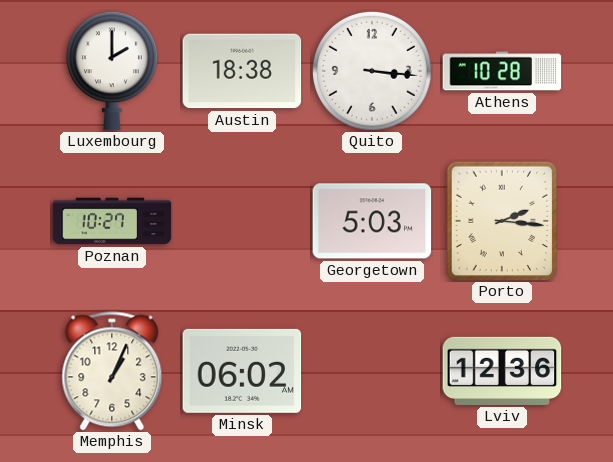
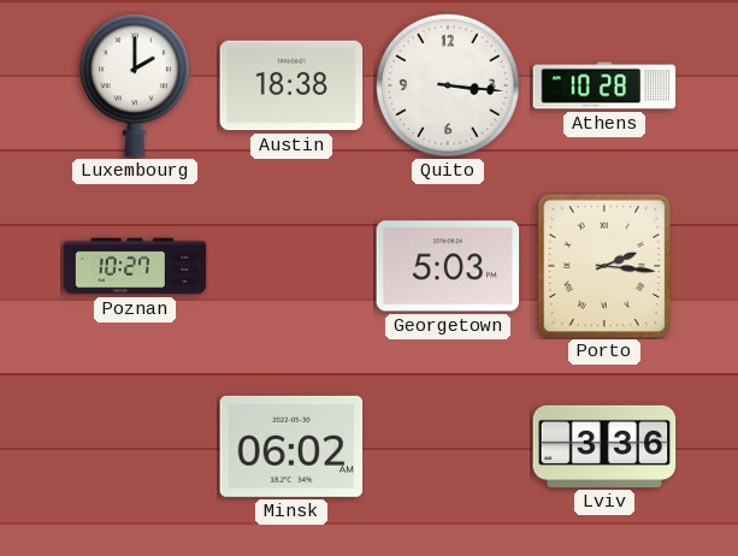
Memphis: 1:04 -> none
Lviv: 12:36 -> 3:36
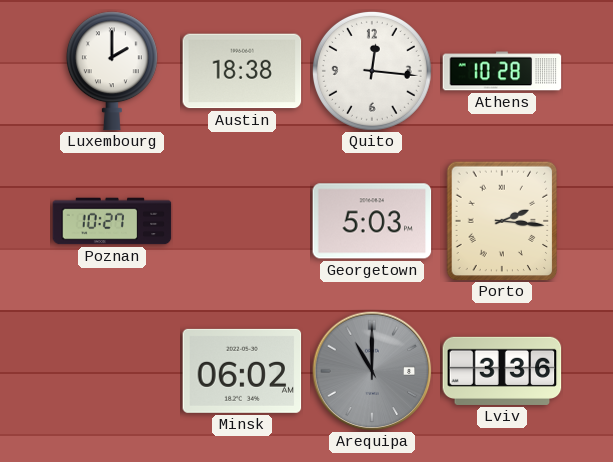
Quito: 3:16 -> 12:16
Arequipa: none -> 11:00
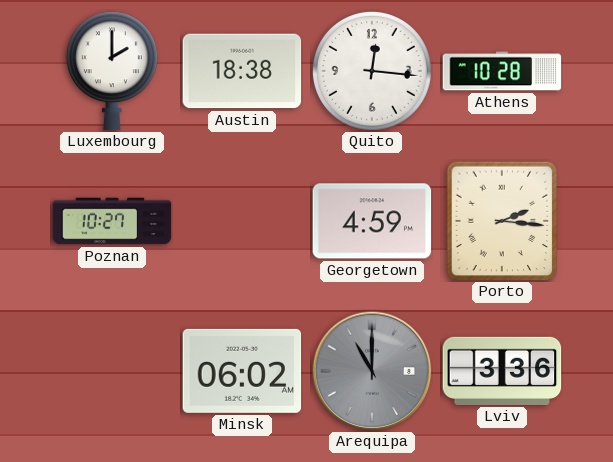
Georgetown: 5:03 -> 4:59
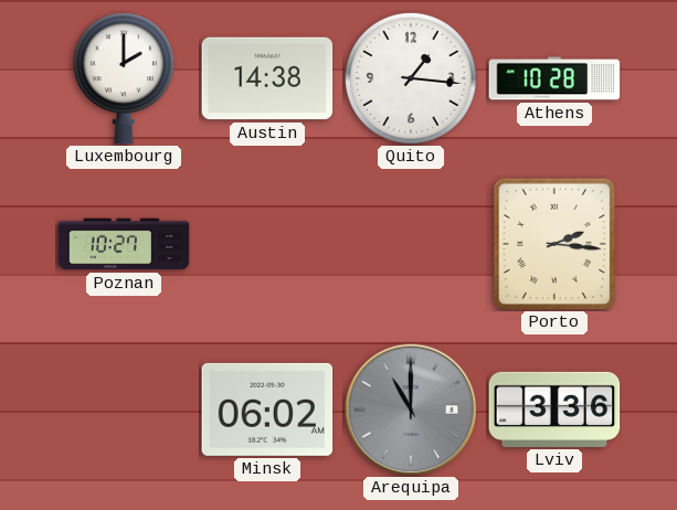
Austin: 18:38 -> 14:38
Quito: 12:16 -> 1:16
Georgetown: 4:59 -> none
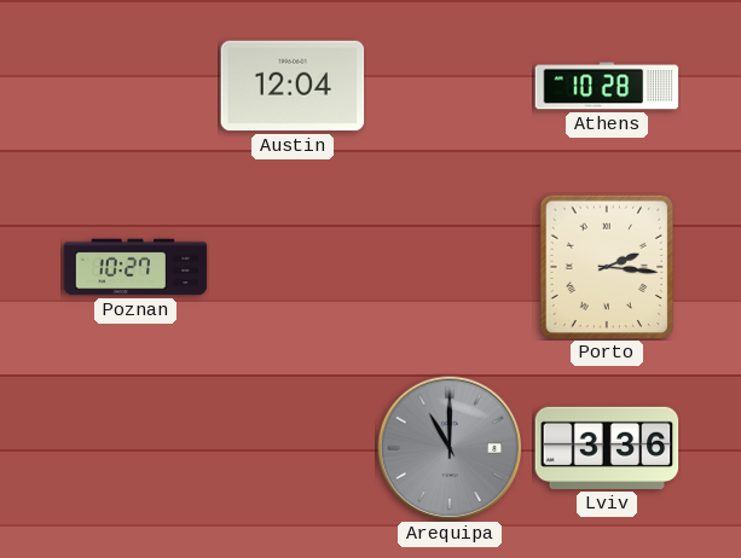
Luxembourg: 2:00 -> none
Austin: 14:38 -> 12:04
Quito: 1:16 -> none
Minsk: 06:02 -> none
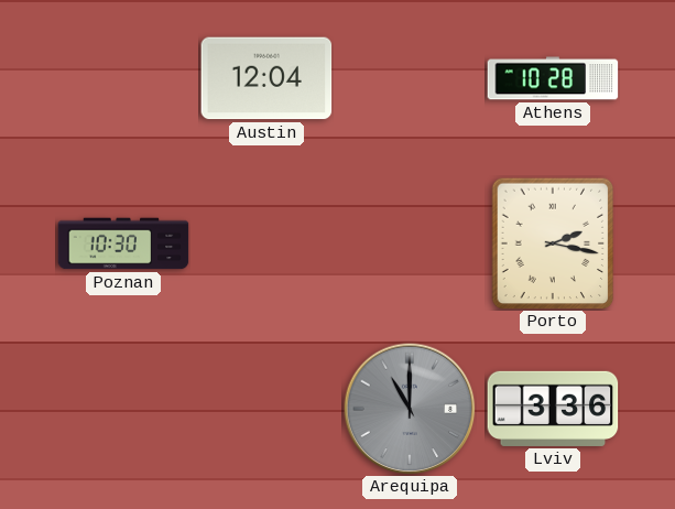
Poznan: 10:27 -> 10:30
Porto: 2:16 -> 2:17
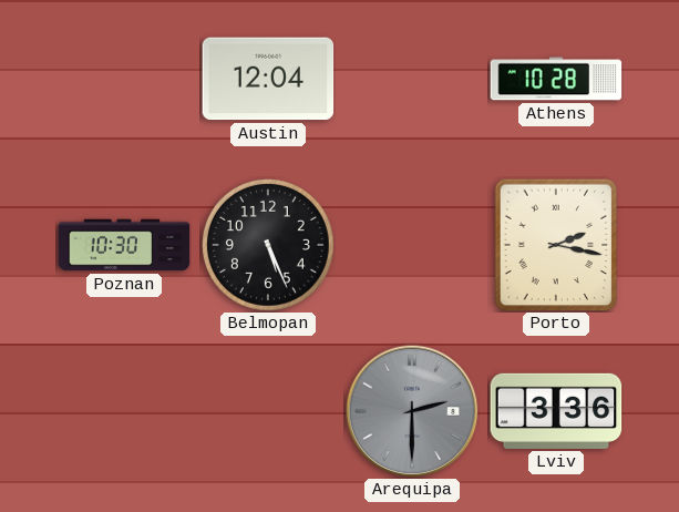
Belmopan: none -> 5:26
Arequipa: 11:00 -> 2:30
